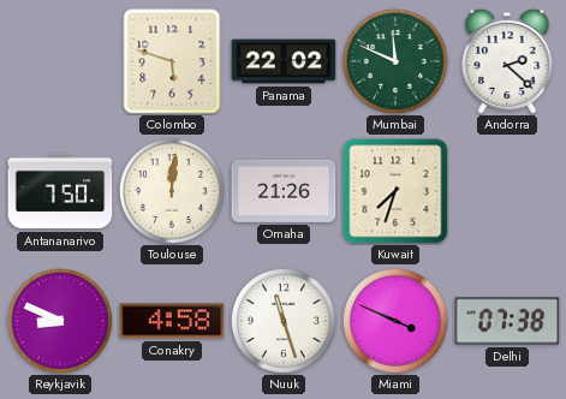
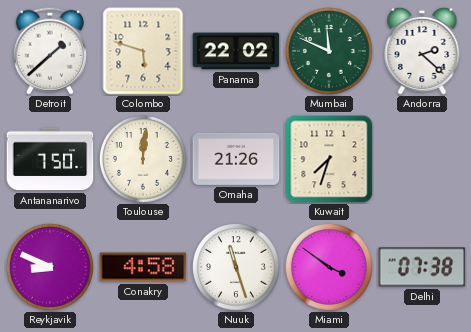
Detroit: none -> 1:38
Miami: 3:49 -> 3:51
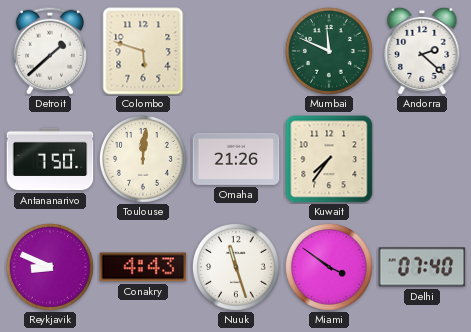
Panama: 22:02 -> none
Kuwait: 7:33 -> 7:36
Conakry: 4:58 -> 4:43
Delhi: 07:38 -> 07:40
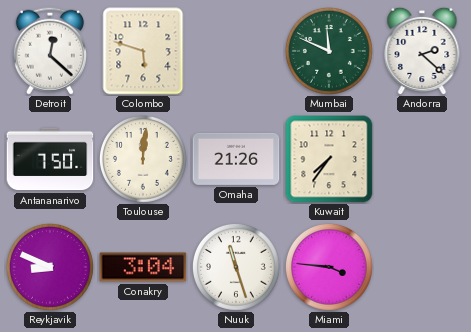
Detroit: 1:38 -> 12:22
Conakry: 4:43 -> 3:04
Miami: 3:51 -> 3:46
Delhi: 07:40 -> none
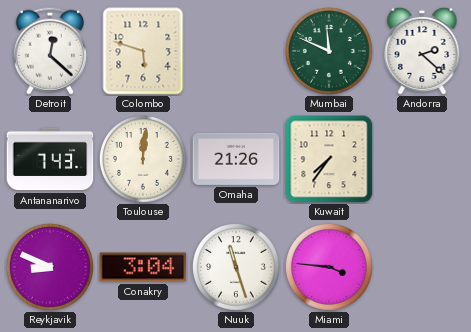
Antananarivo: 7:50 -> 7:43
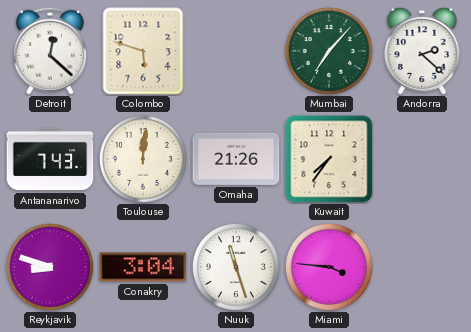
Mumbai: 11:49 -> 7:07
Reykjavik: 8:49 -> 8:48
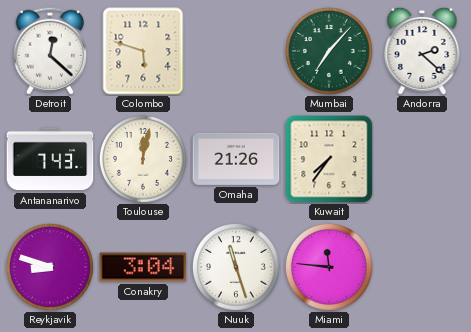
Toulouse: 12:01 -> 12:02
Miami: 3:46 -> 11:46
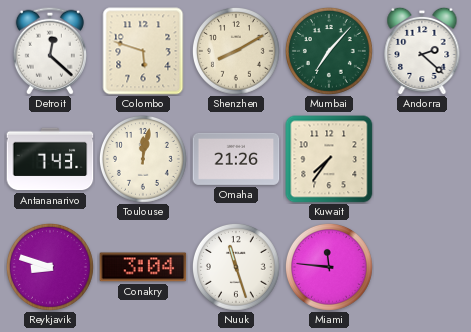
Shenzhen: none -> 8:10
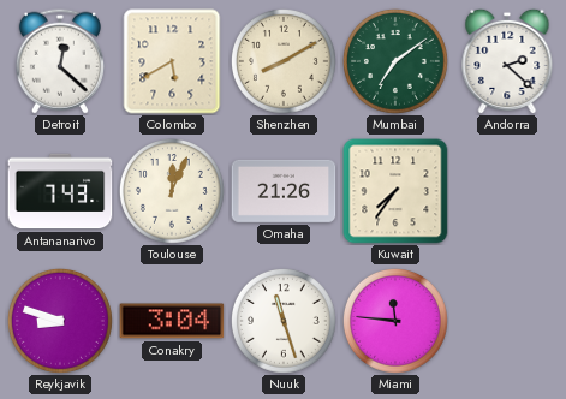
Colombo: 5:48 -> 5:40
Mumbai: 7:07 -> 7:09
Toulouse: 12:02 -> 12:04
